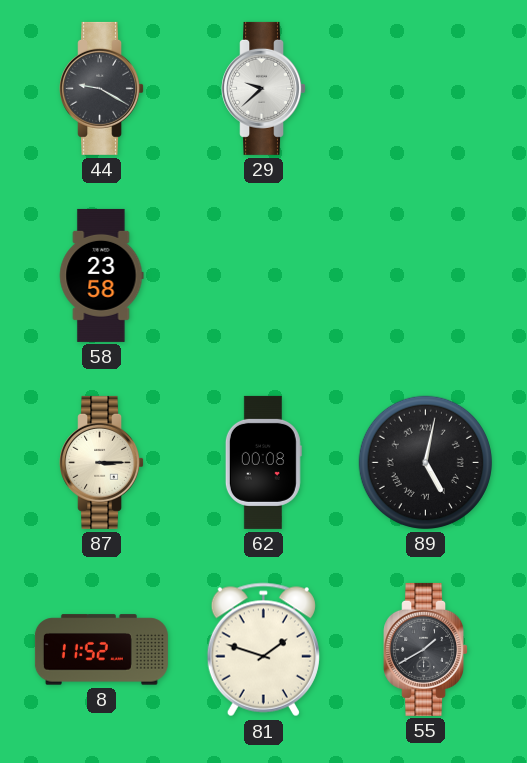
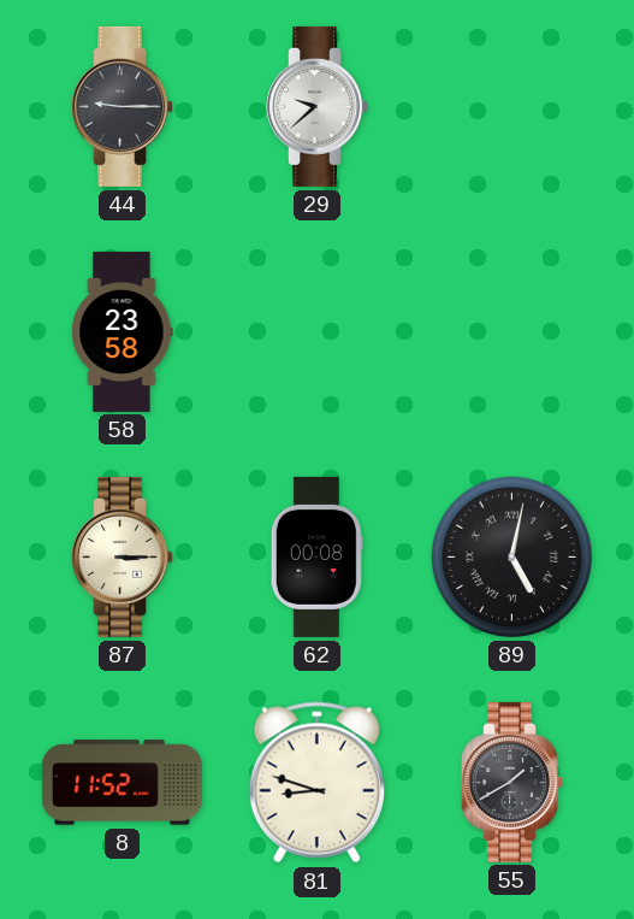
44: 9:20 -> 9:15
81: 1:48 -> 8:48
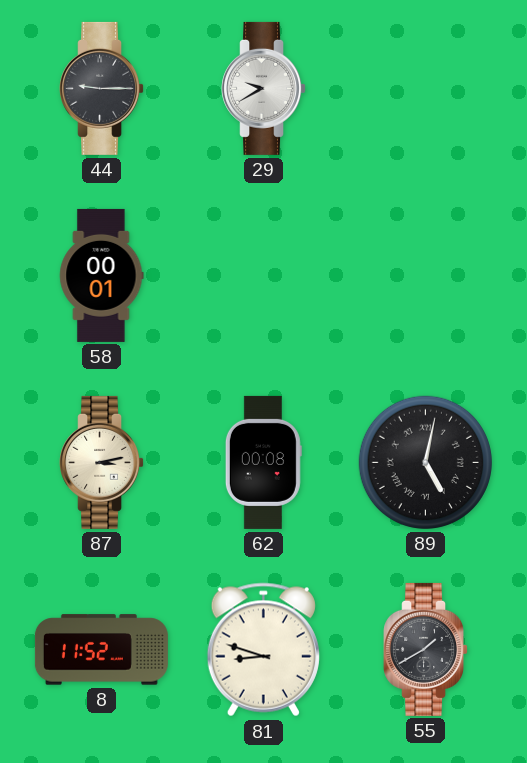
29: 9:38 -> 9:40
58: 23:58 -> 00:01
87: 3:15 -> 3:13
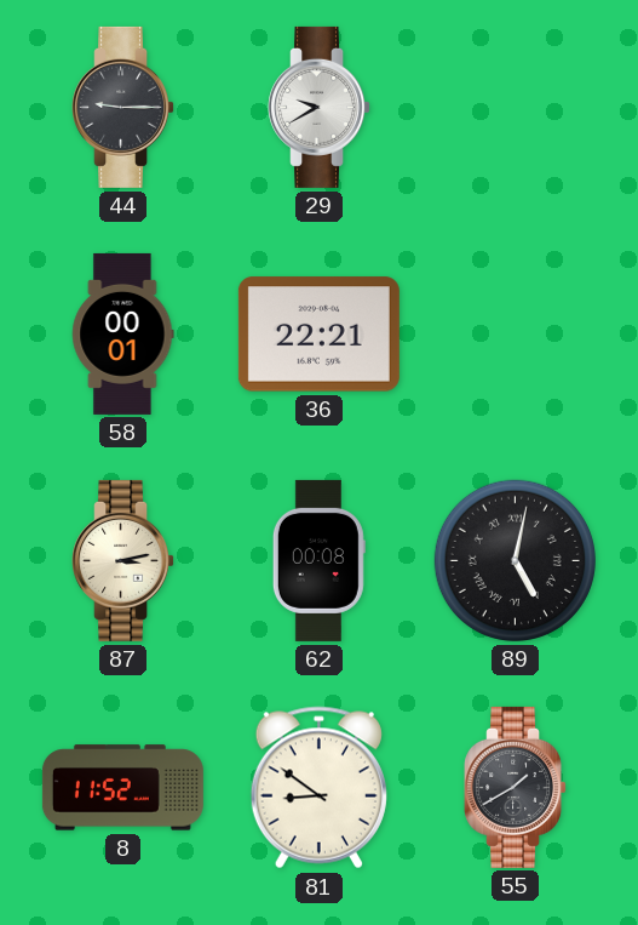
36: none -> 22:21
81: 8:48 -> 8:51
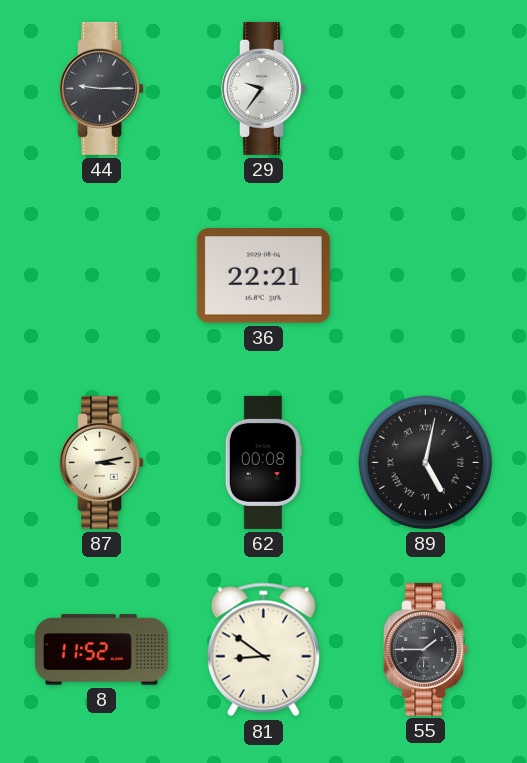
29: 9:40 -> 9:36
58: 00:01 -> none
55: 1:40 -> 1:45
